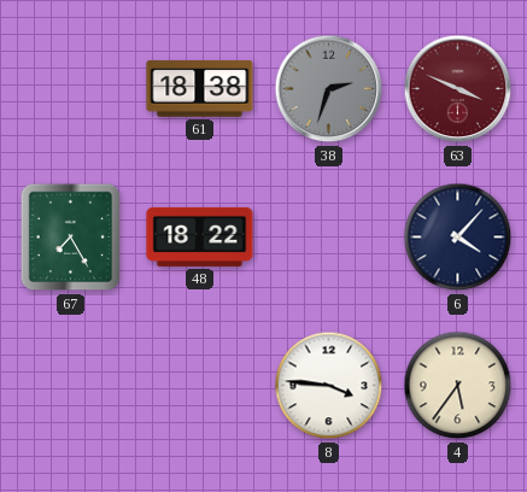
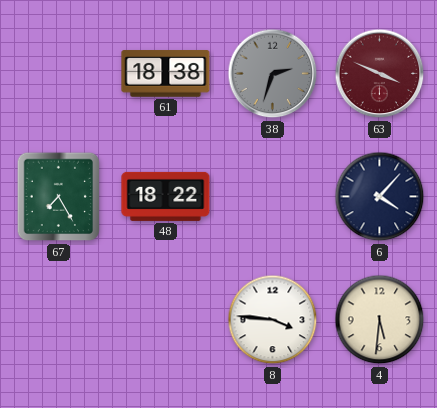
4: 5:36 -> 5:31
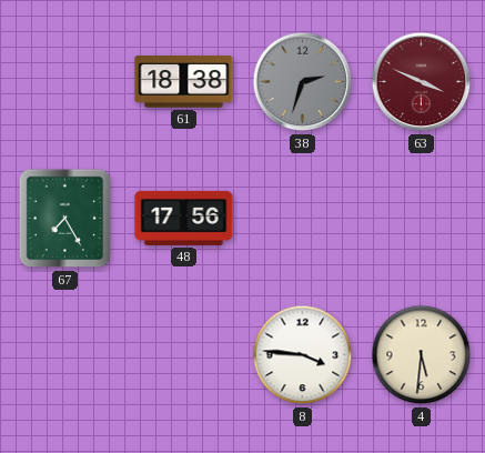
48: 18:22 -> 17:56
6: 4:07 -> none
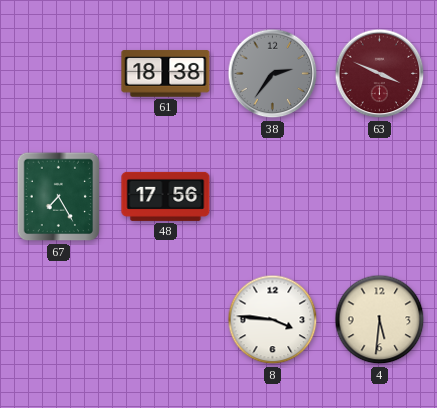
38: 2:33 -> 2:36
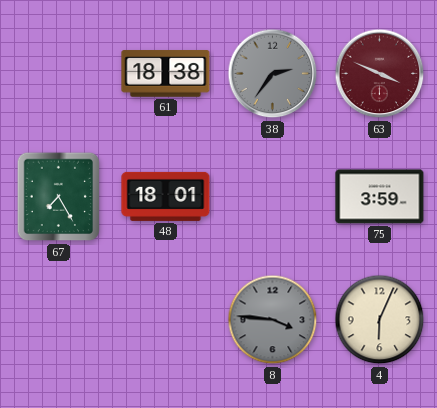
48: 17:56 -> 18:01
75: none -> 3:59
8 dial: white -> grey
4: 5:31 -> 6:04
